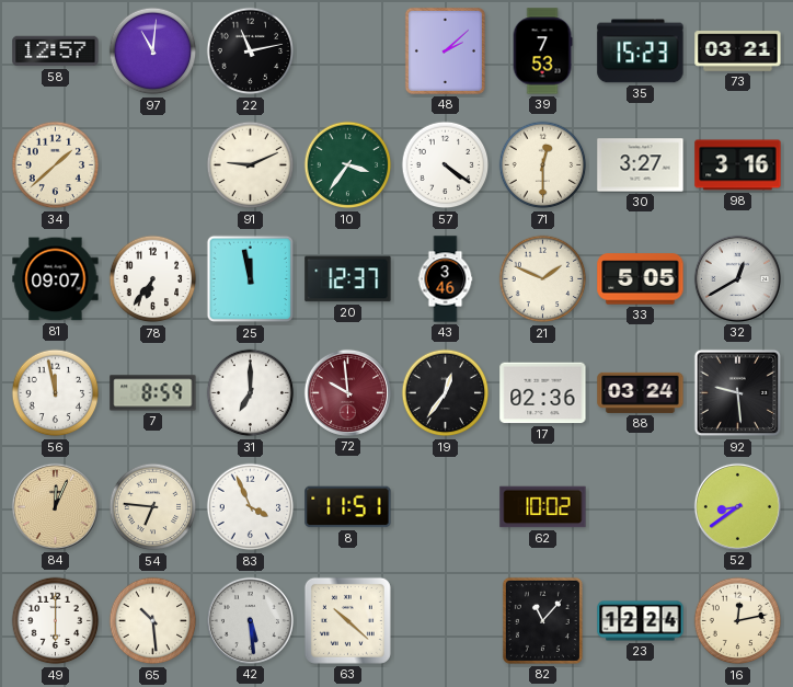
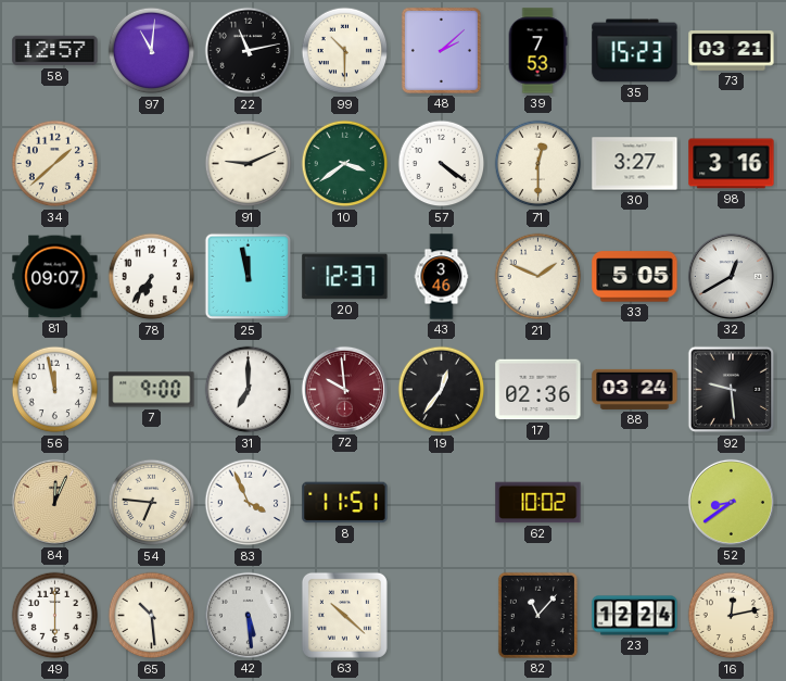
99: none -> 10:30
10: 3:36 -> 3:39
7: 8:59 -> 9:00
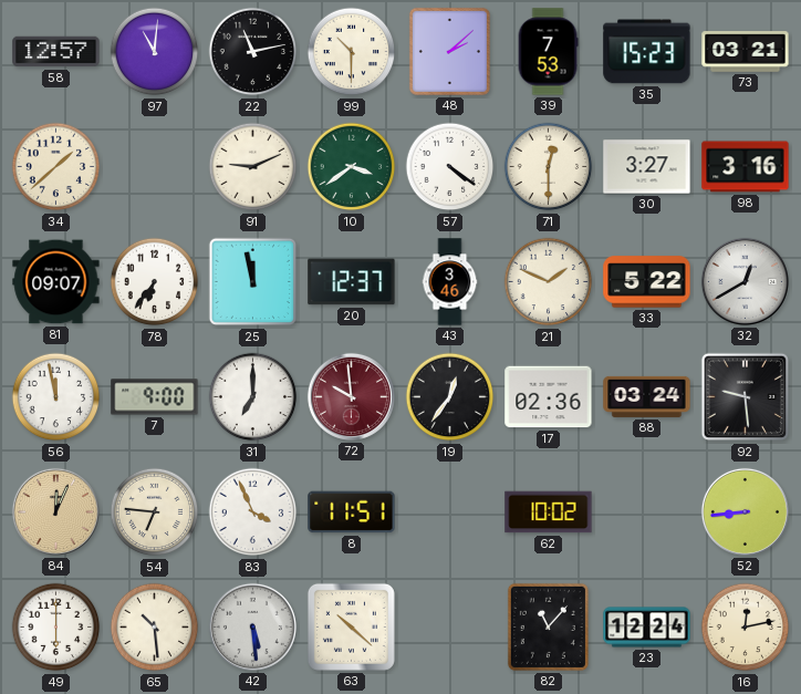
33: 5:05 -> 5:22
52: 8:39 -> 8:44
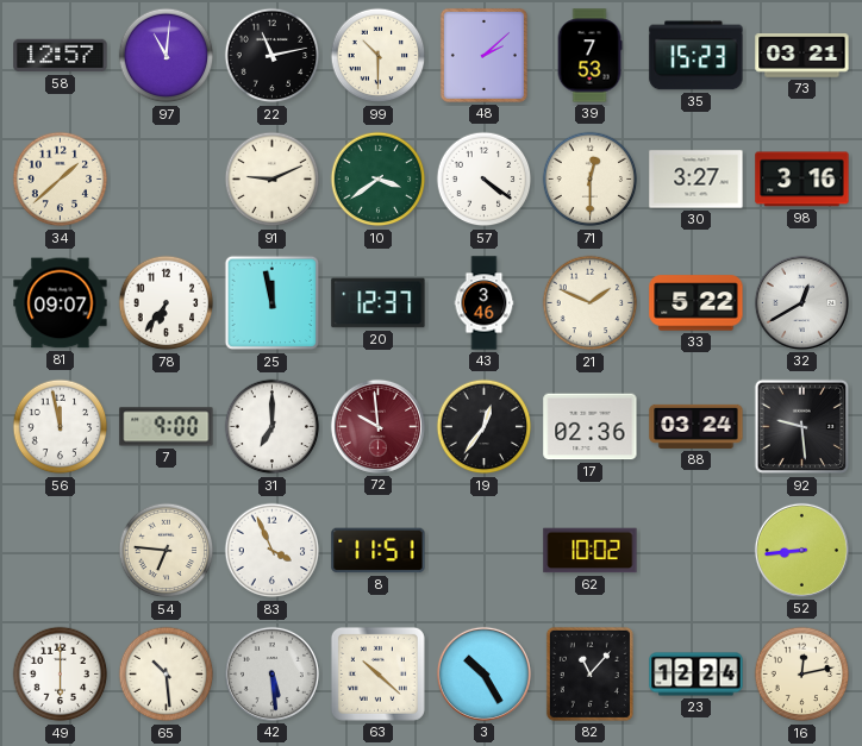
84: 12:04 -> none
3: none -> 10:25
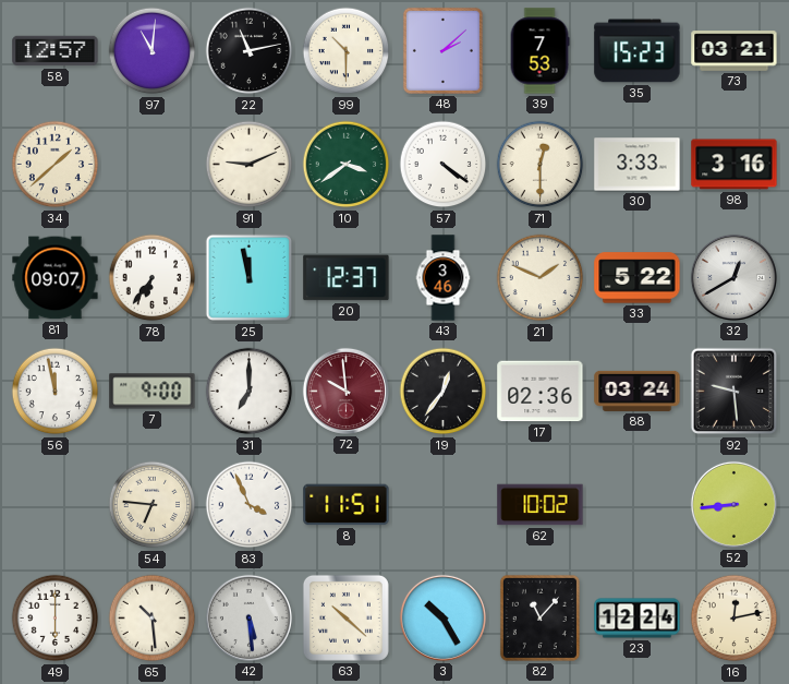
30: 3:27 -> 3:33
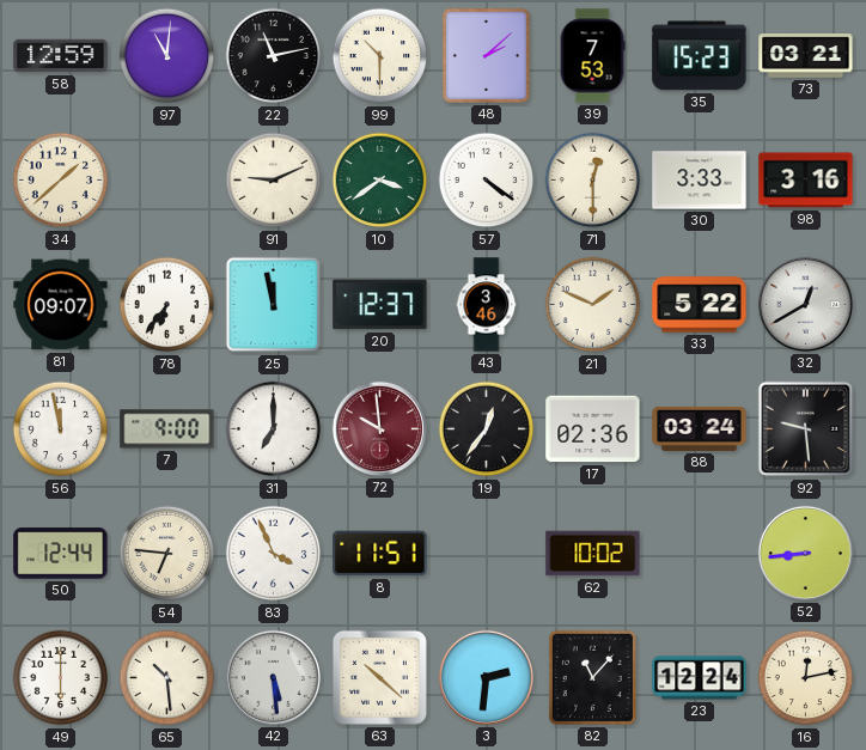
58: 12:57 -> 12:59
50: none -> 12:44
3: 10:25 -> 2:31
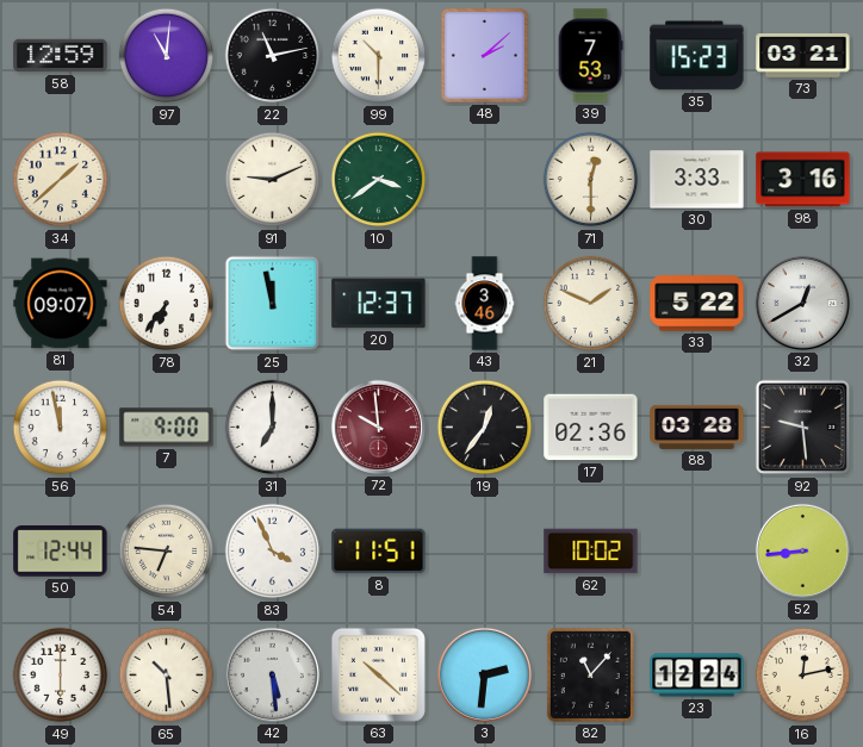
57: 4:21 -> none
88: 03:24 -> 03:28
